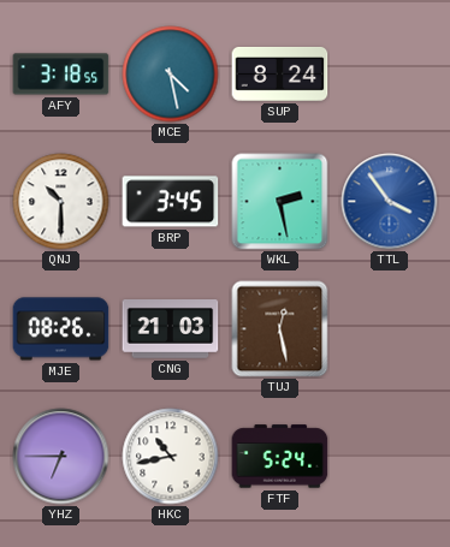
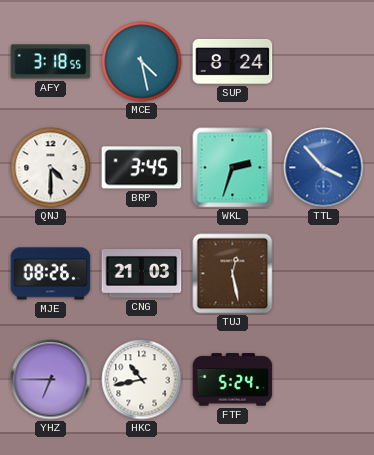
QNJ: 10:30 -> 4:30
WKL: 2:28 -> 2:33
TTL: 3:54 -> 3:53
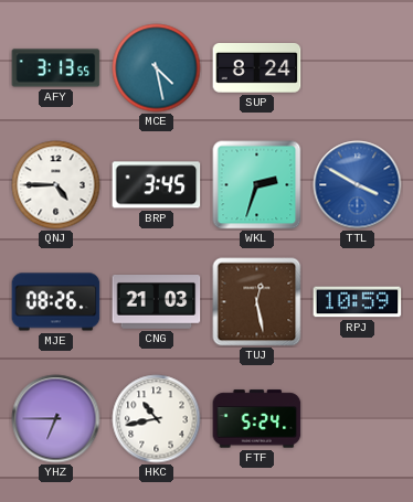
AFY: 3:18 -> 3:13
QNJ: 4:30 -> 4:45
TTL: 3:53 -> 3:50
RPJ: none -> 10:59
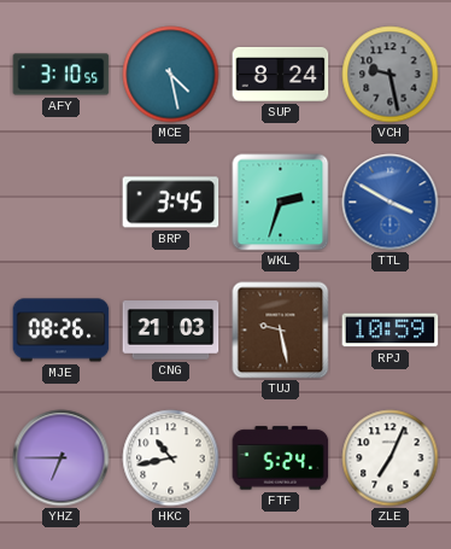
AFY: 3:13 -> 3:10
VCH: none -> 9:28
QNJ: 4:45 -> none
TUJ: 12:28 -> 9:28
ZLE: none -> 7:04
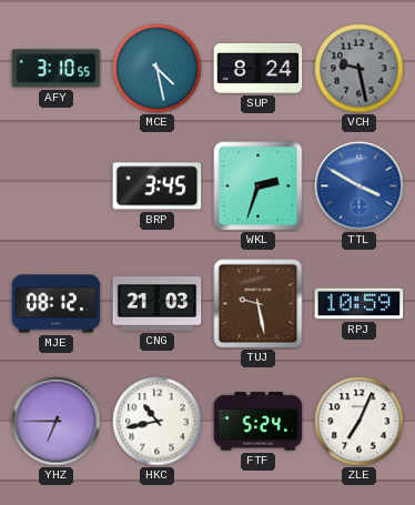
MJE: 08:26 -> 08:12
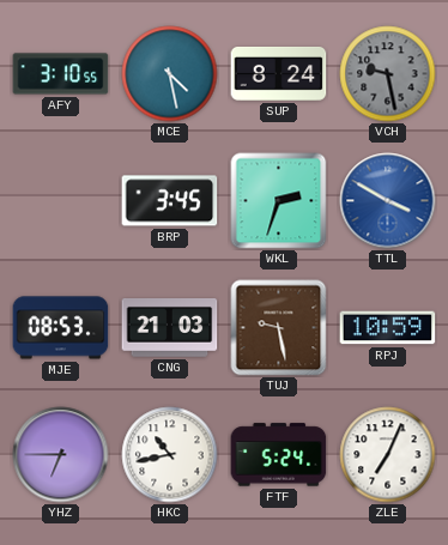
MJE: 08:12 -> 08:53
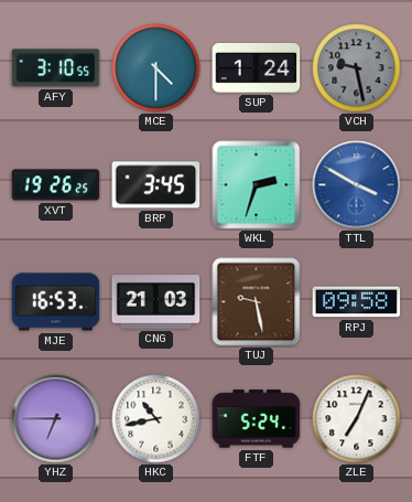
MCE: 4:28 -> 4:30
SUP: 8:24 -> 1:24
XVT: none -> 19:26
MJE: 08:53 -> 16:53
RPJ: 10:59 -> 09:58
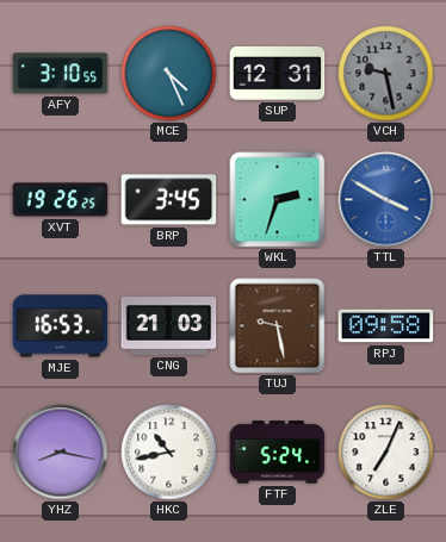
MCE: 4:30 -> 4:26
SUP: 1:24 -> 12:31
YHZ: 6:45 -> 8:17
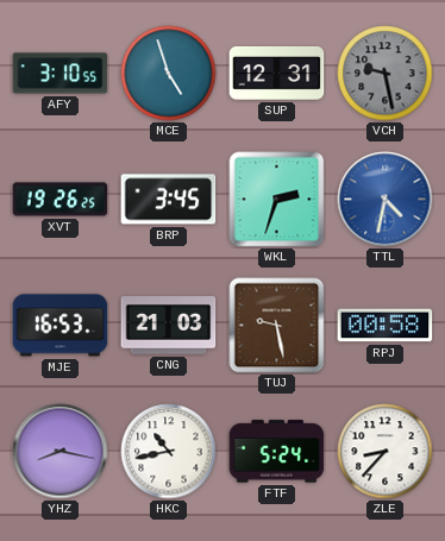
MCE: 4:26 -> 4:57
TTL: 3:50 -> 4:32
RPJ: 09:58 -> 00:58
ZLE: 7:04 -> 8:37
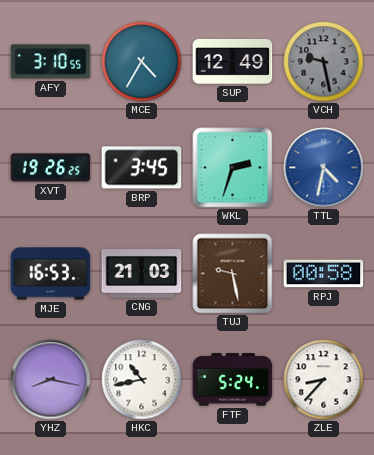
MCE: 4:57 -> 4:35
SUP: 12:31 -> 12:49
